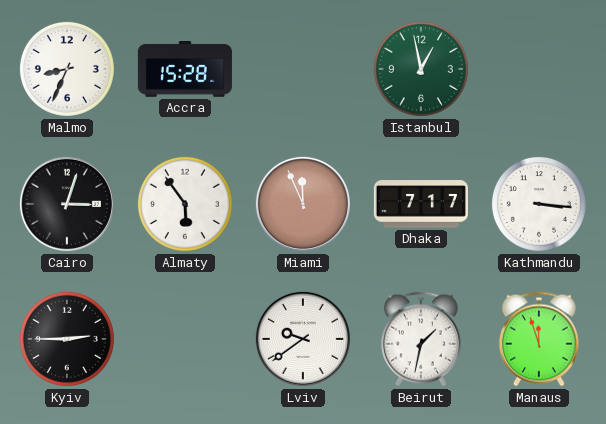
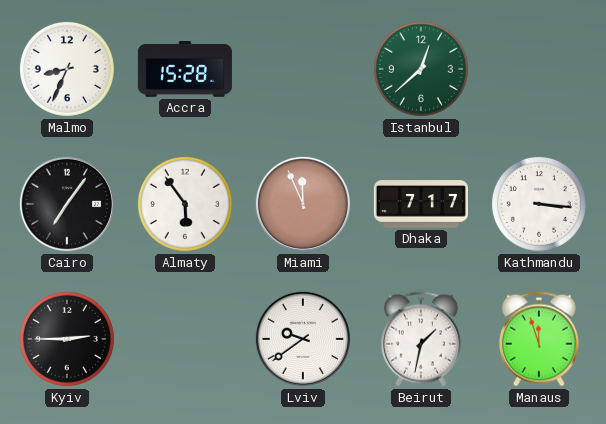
Istanbul: 12:58 -> 12:38
Cairo: 3:03 -> 7:06
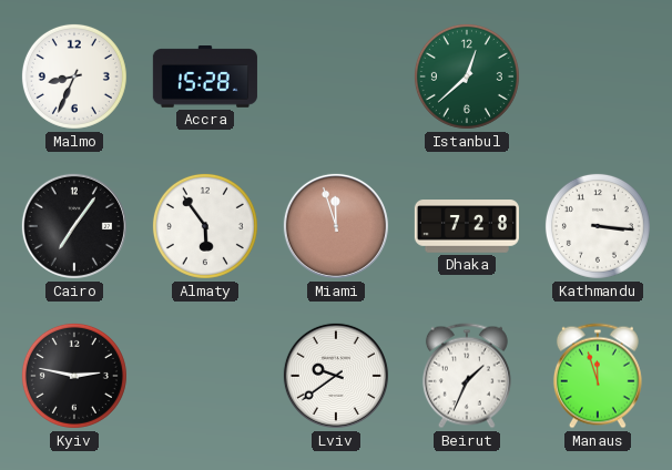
Miami: 11:56 -> 11:57
Dhaka: 7:17 -> 7:28
Kyiv: 2:45 -> 2:47
Beirut: 1:32 -> 1:34
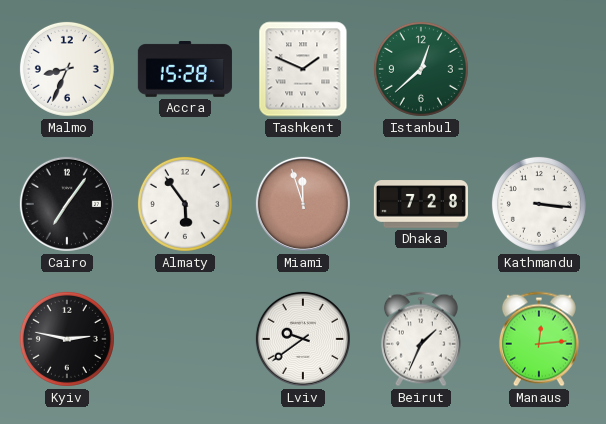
Tashkent: none -> 1:49
Manaus: 11:57 -> 12:14
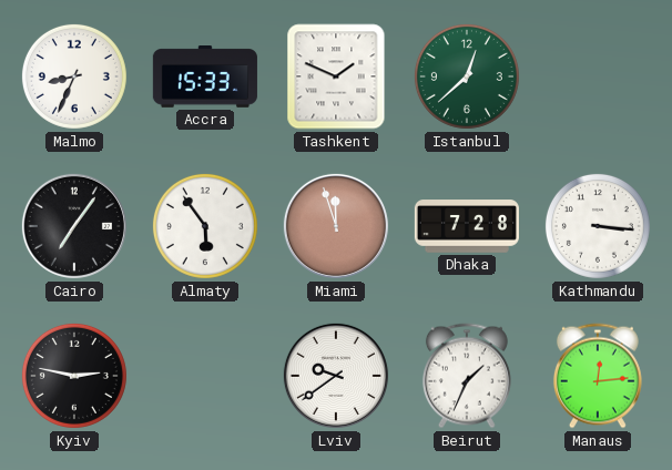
Accra: 15:28 -> 15:33
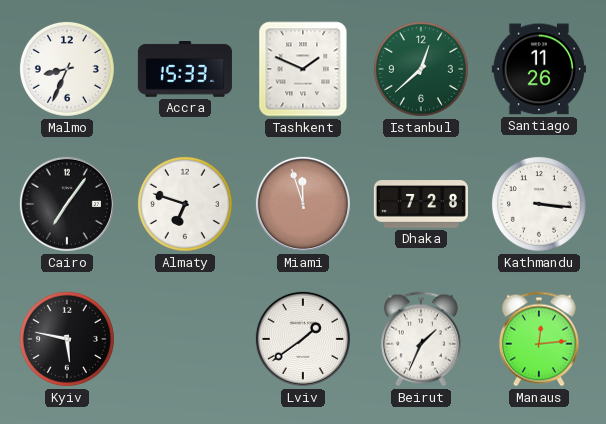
Santiago: none -> 11:26
Almaty: 5:54 -> 6:48
Kyiv: 2:47 -> 5:47
Lviv: 9:39 -> 1:39
